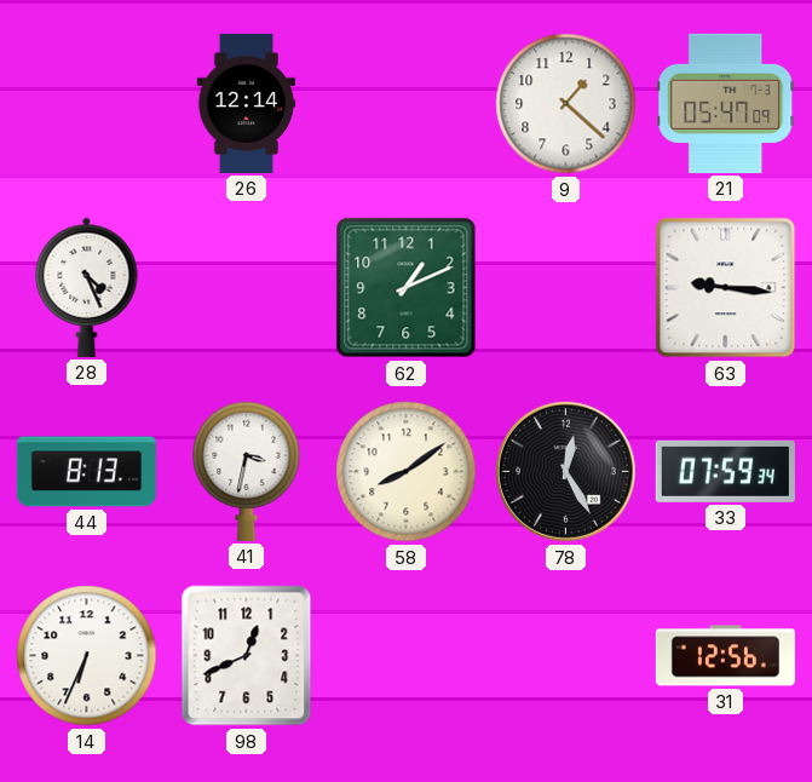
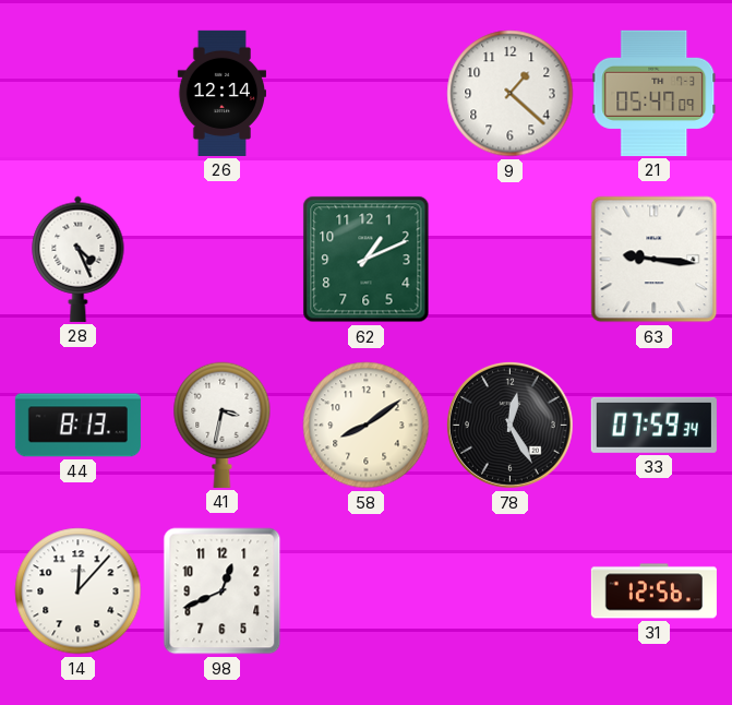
14: 6:34 -> 12:07
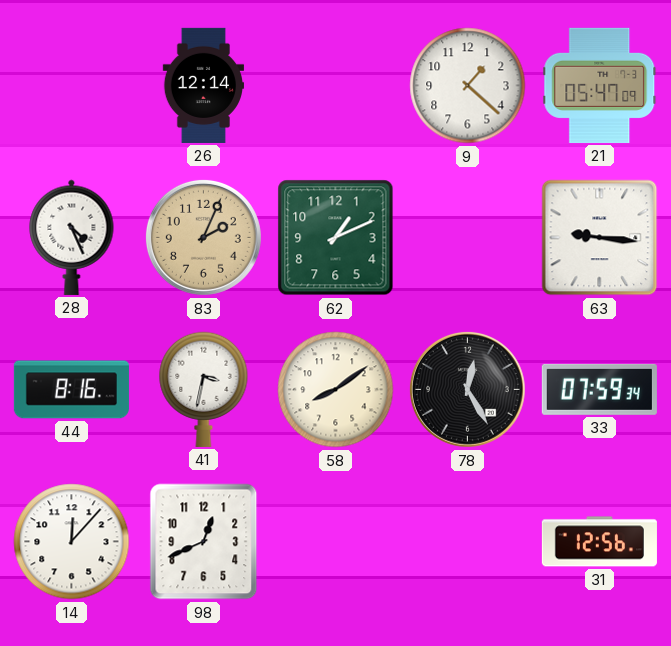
83: none -> 2:04
44: 8:13 -> 8:16
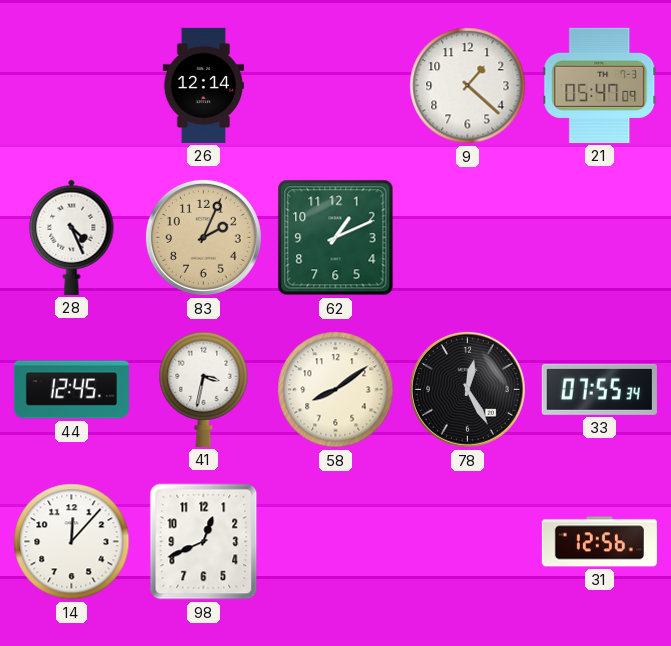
63: 9:16 -> none
44: 8:16 -> 12:45
33: 07:59 -> 07:55
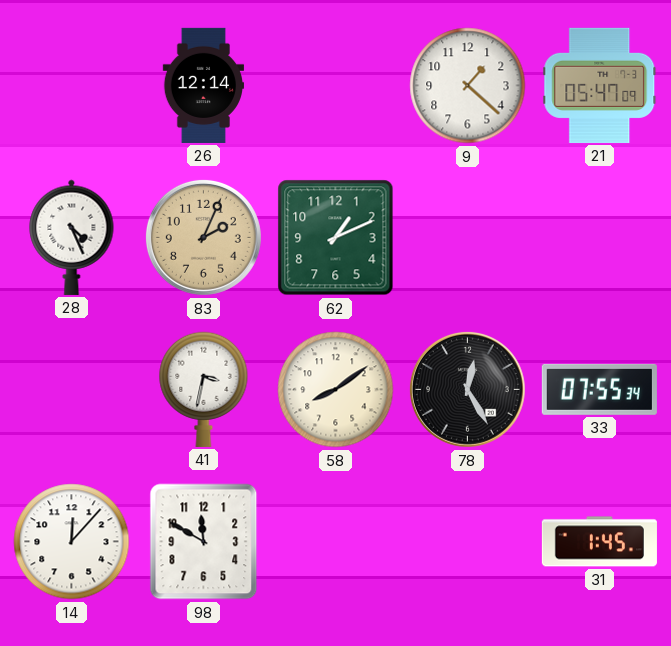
44: 12:45 -> none
98: 12:41 -> 11:50
31: 12:56 -> 1:45
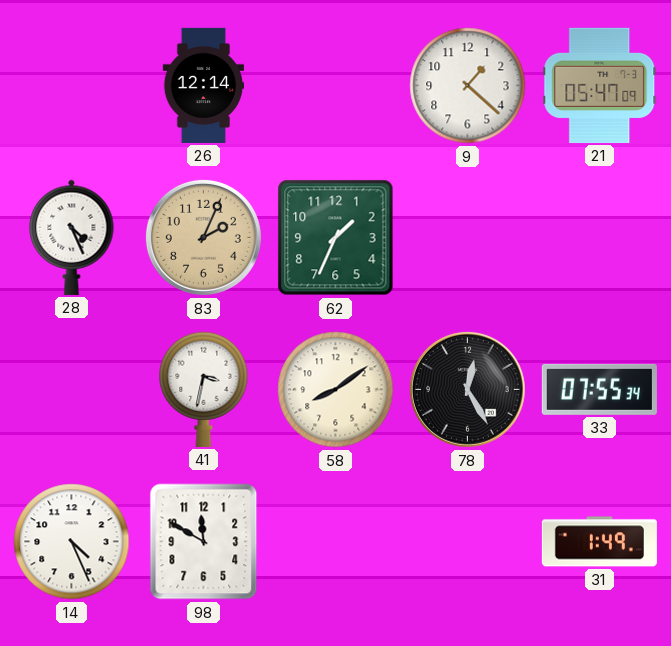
62: 1:11 -> 1:34
14: 12:07 -> 4:26
31: 1:45 -> 1:49
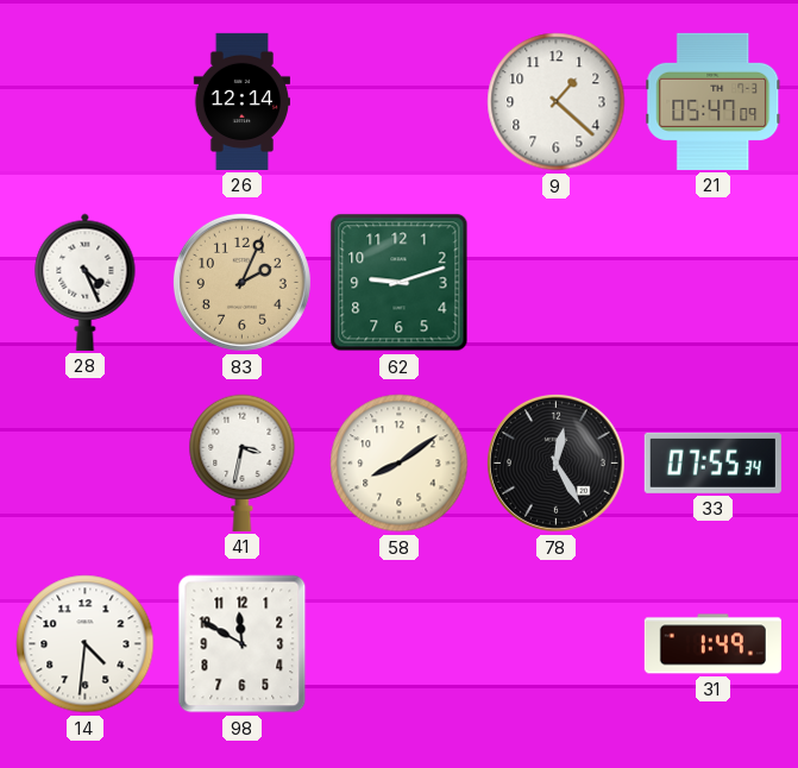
62: 1:34 -> 9:12
14: 4:26 -> 4:31
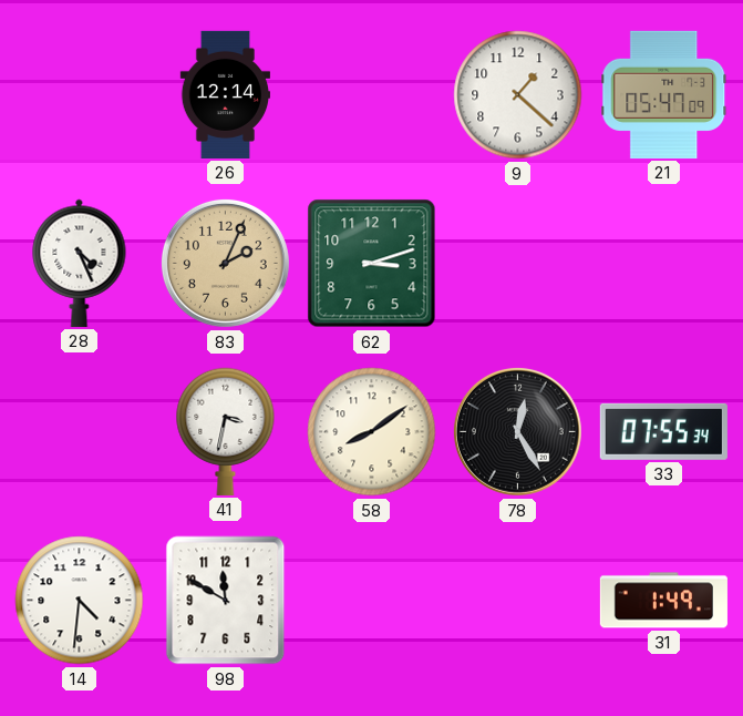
62: 9:12 -> 3:12
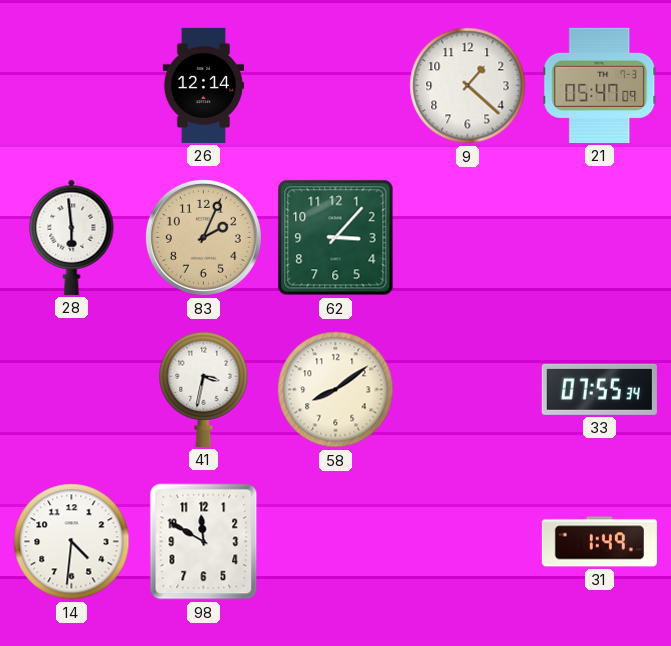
28: 4:26 -> 5:59
62: 3:12 -> 3:07
78: 12:25 -> none
